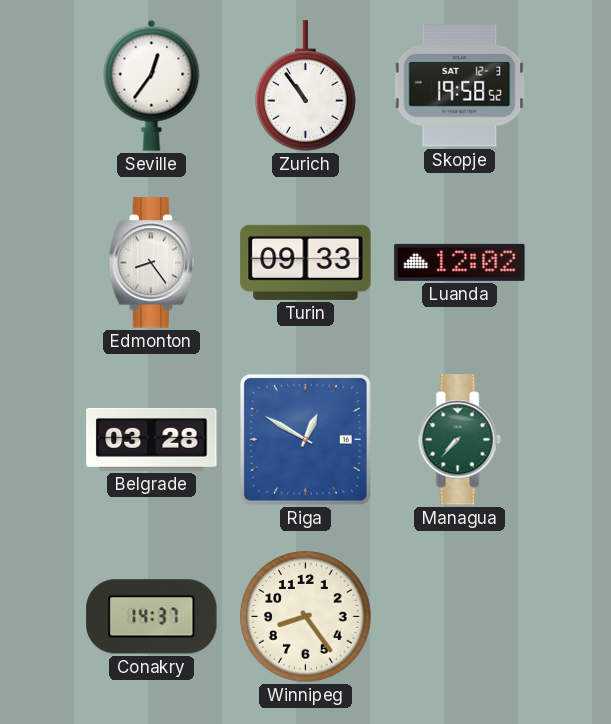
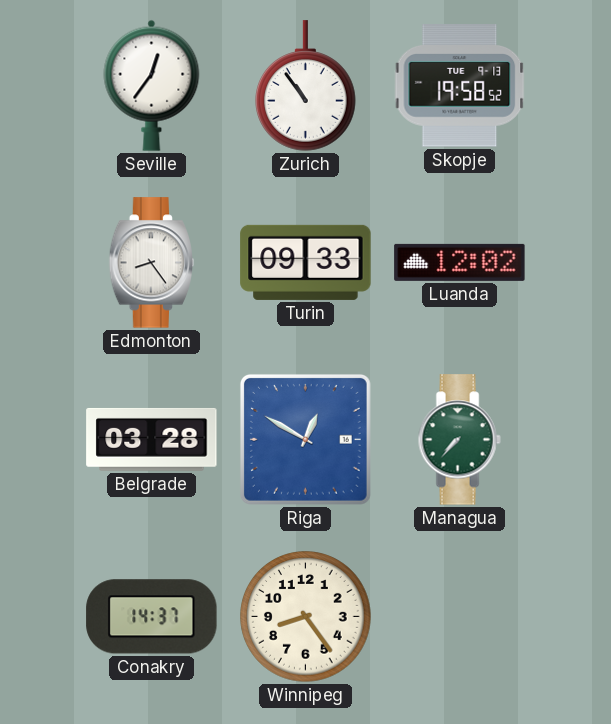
Skopje date: SAT 12-3 -> TUE 9-13
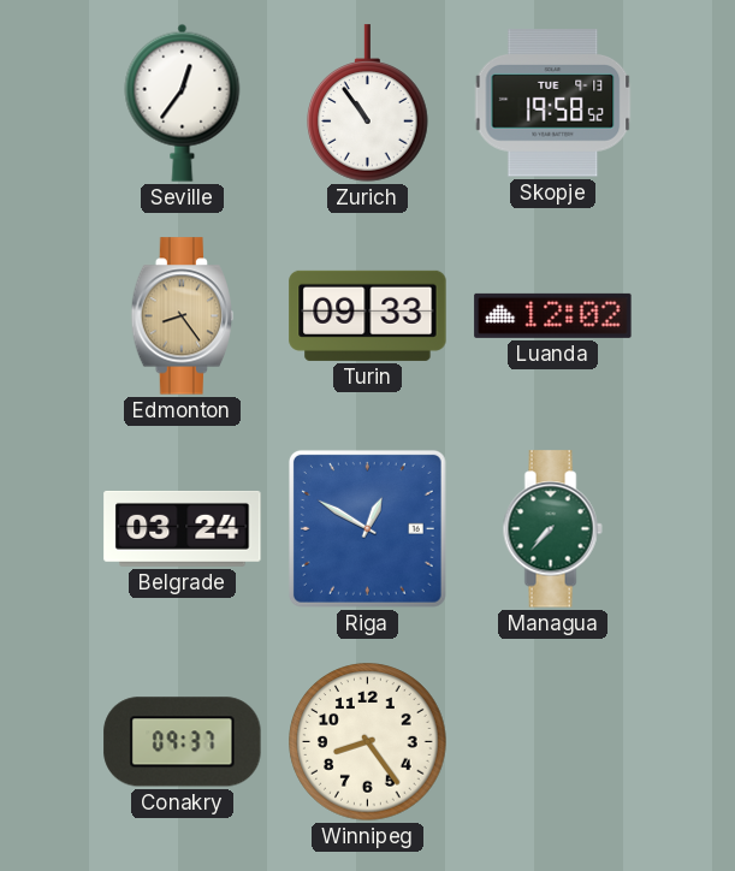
Edmonton dial: white -> champagne
Belgrade: 03:28 -> 03:24
Conakry: 14:37 -> 09:37
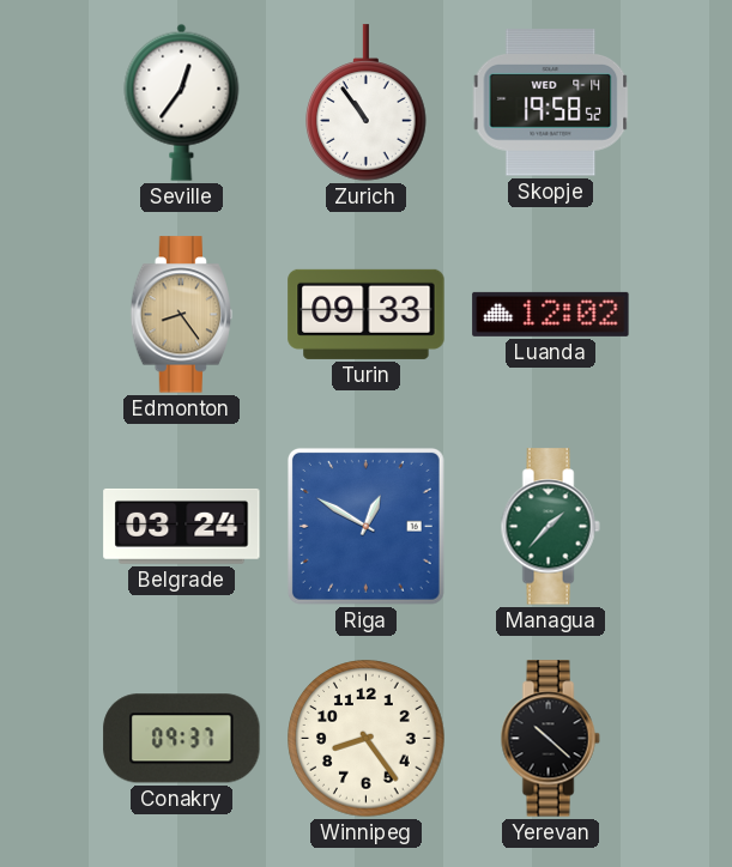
Skopje date: TUE 9-13 -> WED 9-14
Managua: 7:37 -> 1:37
Yerevan: none -> 10:22
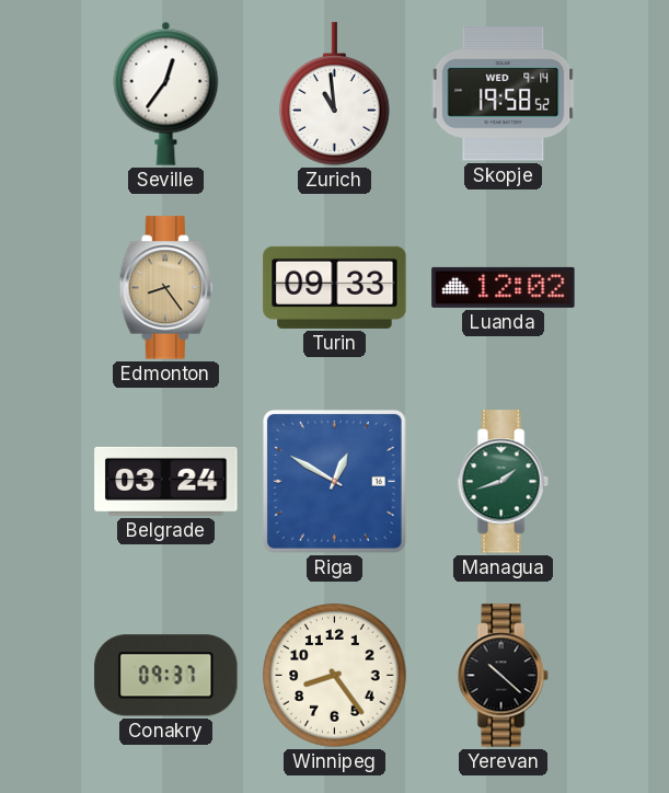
Zurich: 10:54 -> 10:59
Managua: 1:37 -> 1:42
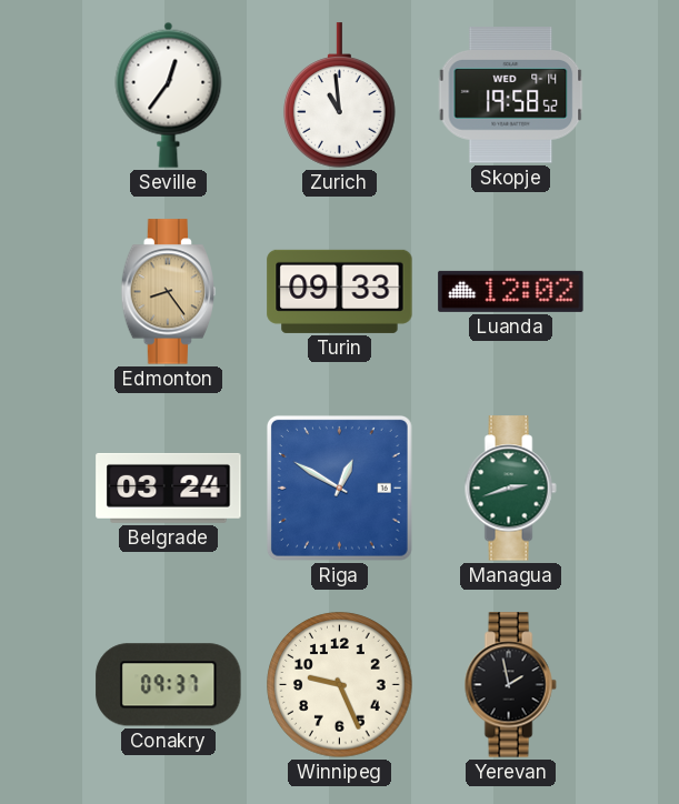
Managua: 1:42 -> 2:42
Winnipeg: 8:24 -> 9:26
Yerevan: 10:22 -> 1:58
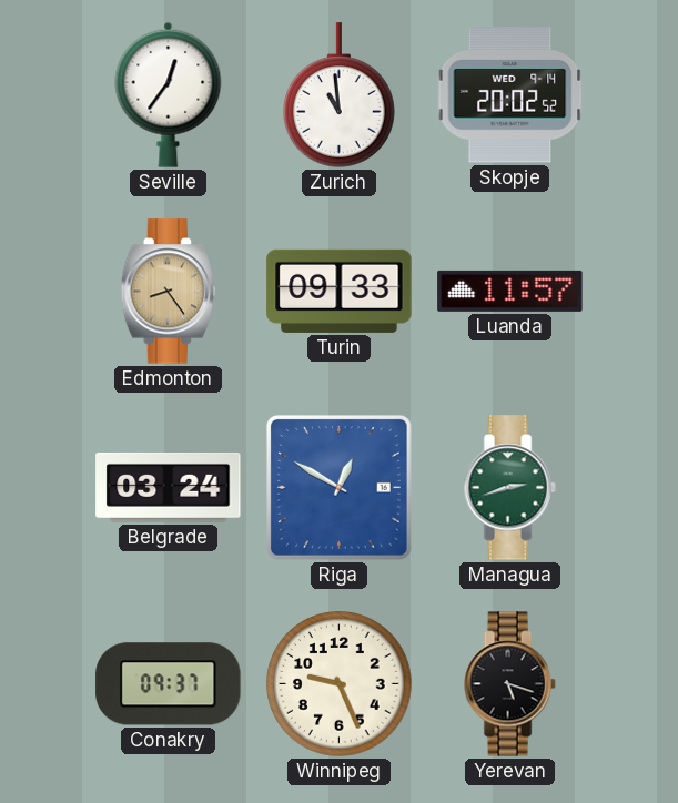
Skopje: 19:58 -> 20:02
Luanda: 12:02 -> 11:57
Yerevan: 1:58 -> 5:18
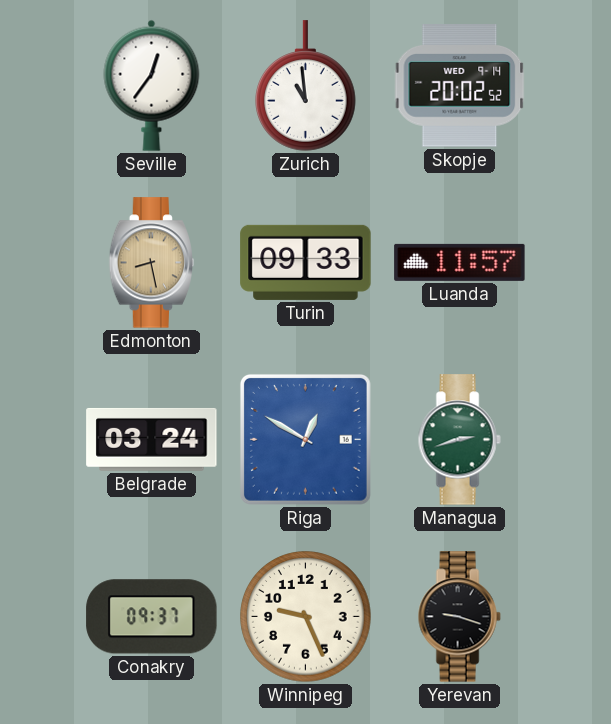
Edmonton: 8:24 -> 8:28
Yerevan: 5:18 -> 9:18
